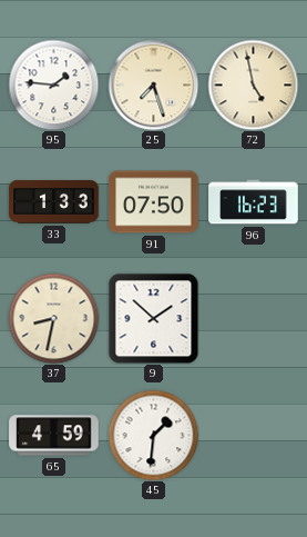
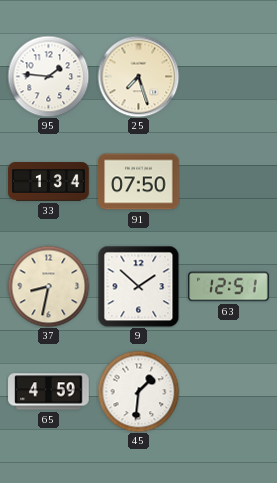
72: 4:58 -> none
33: 1:33 -> 1:34
96: 16:23 -> none
63: none -> 12:51
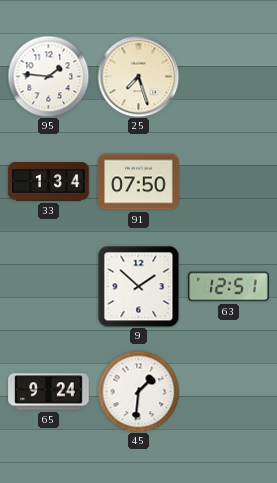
37: 8:32 -> none
65: 4:59 -> 9:24
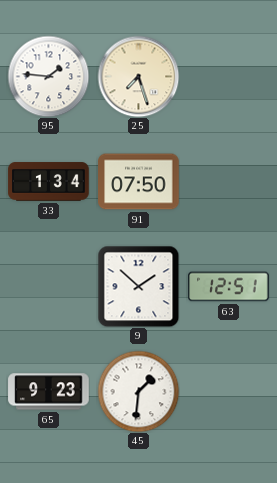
65: 9:24 -> 9:23
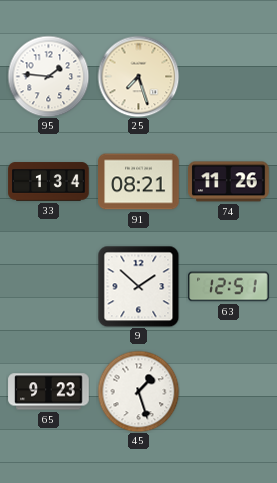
91: 07:50 -> 08:21
74: none -> 11:26
45: 1:31 -> 1:27
